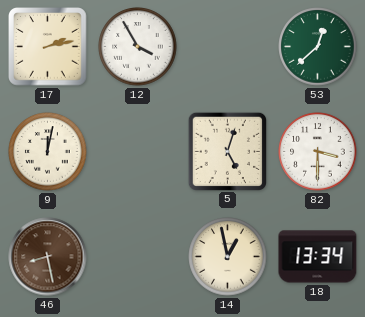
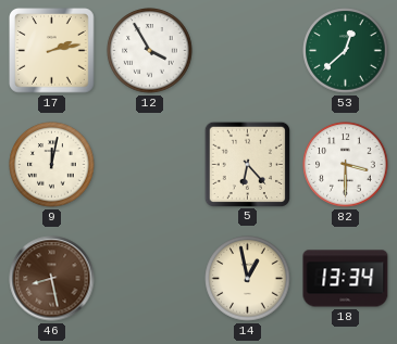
5: 5:03 -> 6:23
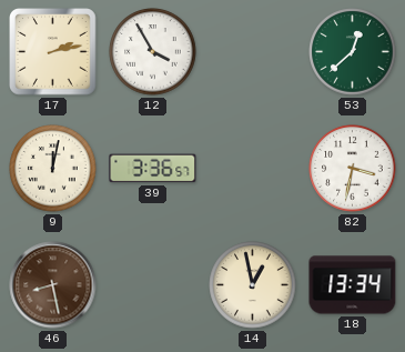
39: none -> 3:36
5: 6:23 -> none
82: 3:30 -> 3:32
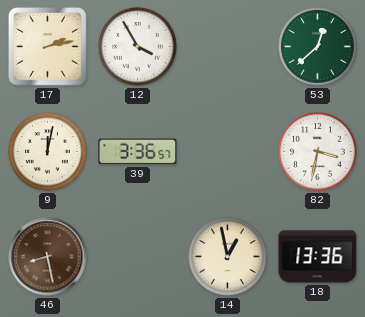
18: 13:34 -> 13:36
